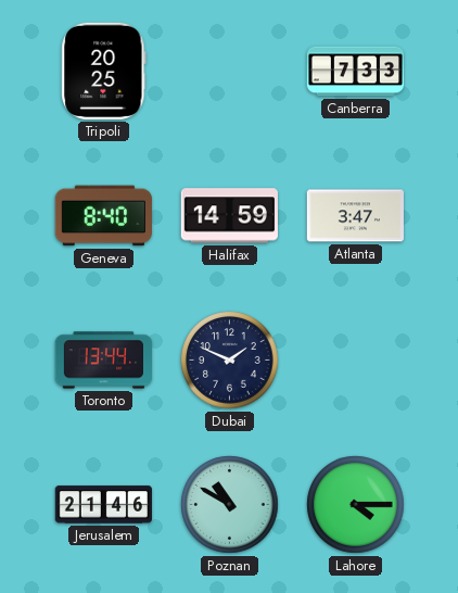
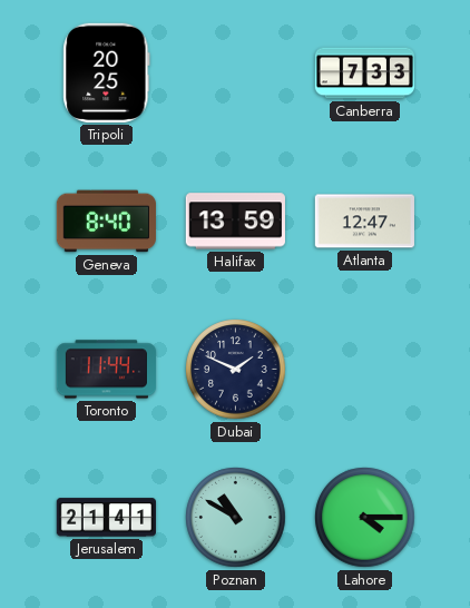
Halifax: 14:59 -> 13:59
Atlanta: 3:47 -> 12:47
Toronto: 13:44 -> 11:44
Jerusalem: 21:46 -> 21:41
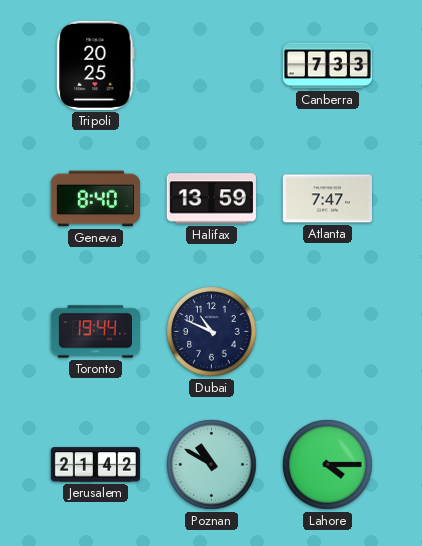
Atlanta: 12:47 -> 7:47
Toronto: 11:44 -> 19:44
Dubai: 1:49 -> 10:49
Jerusalem: 21:41 -> 21:42
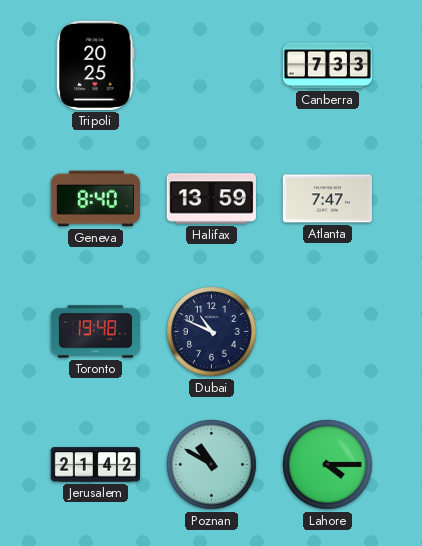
Toronto: 19:44 -> 19:48
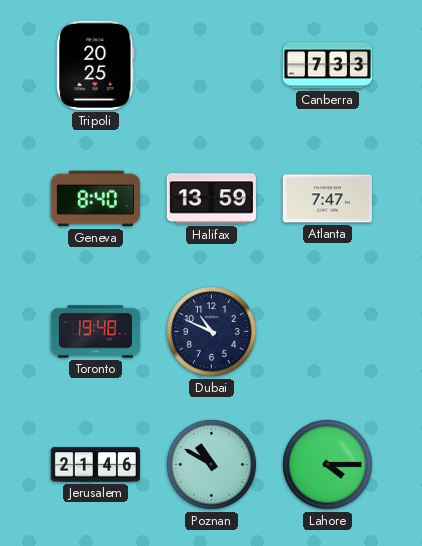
Jerusalem: 21:42 -> 21:46
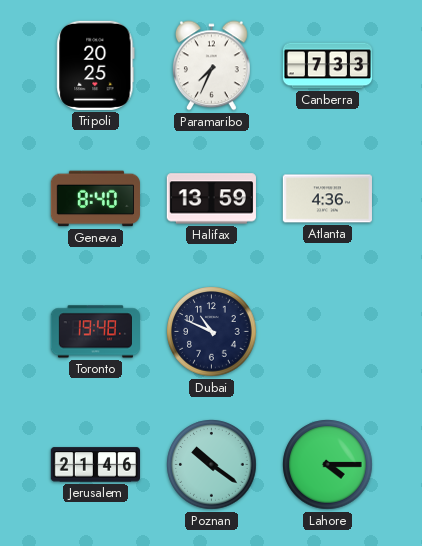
Paramaribo: none -> 7:34
Atlanta: 7:47 -> 4:36
Poznan: 10:50 -> 10:21
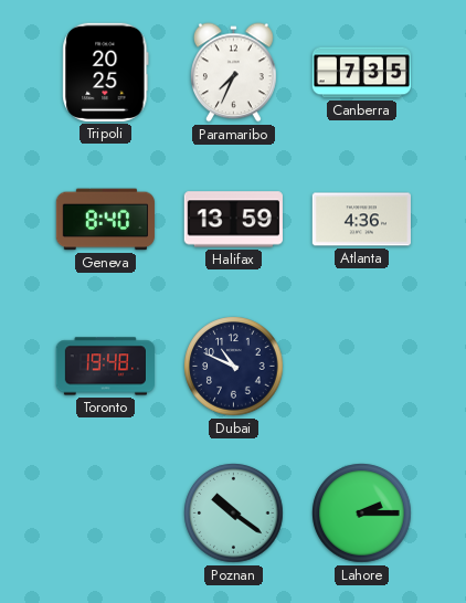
Canberra: 7:33 -> 7:35
Jerusalem: 21:46 -> none
Lahore: 4:15 -> 2:15
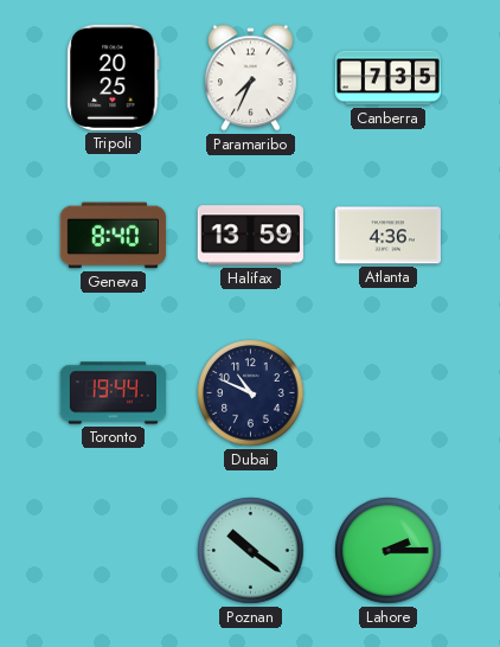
Toronto: 19:48 -> 19:44
